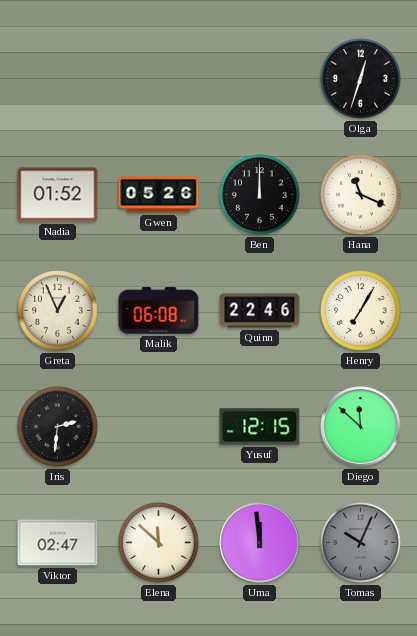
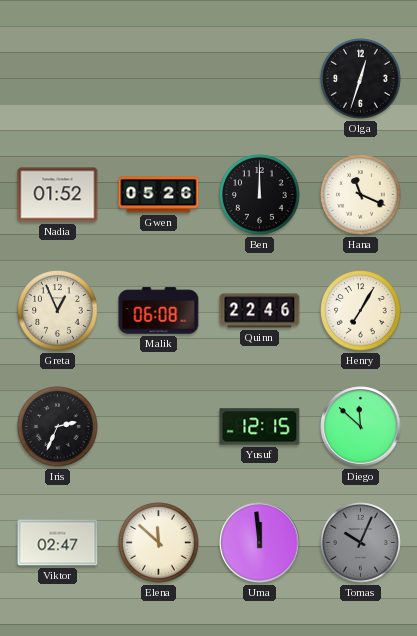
Iris: 2:31 -> 2:34
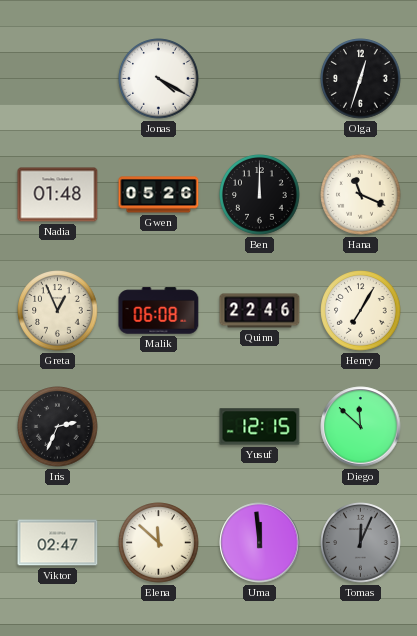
Jonas: none -> 4:20
Nadia: 01:52 -> 01:48
Tomas: 10:04 -> 12:04
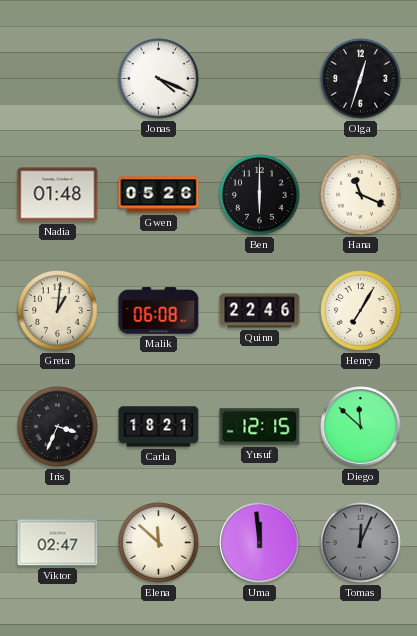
Jonas: 4:20 -> 4:19
Ben: 12:00 -> 6:00
Greta: 12:56 -> 1:01
Iris: 2:34 -> 3:34
Carla: none -> 18:21
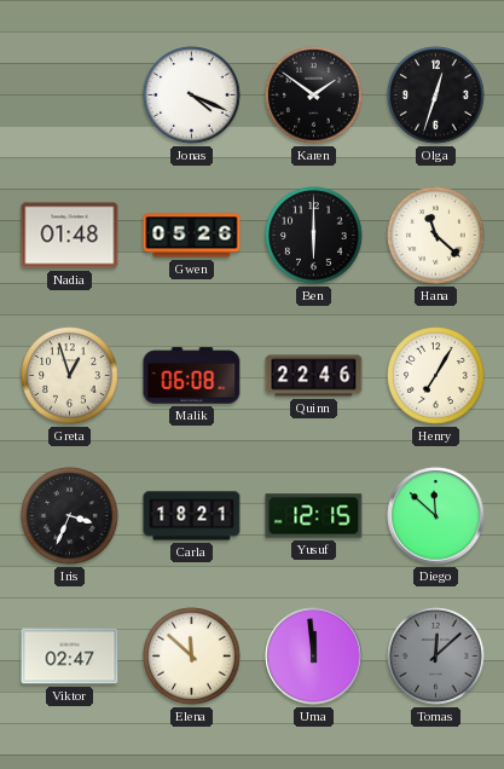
Karen: none -> 1:51
Hana: 11:19 -> 11:22
Greta: 1:01 -> 12:57
Tomas: 12:04 -> 12:08
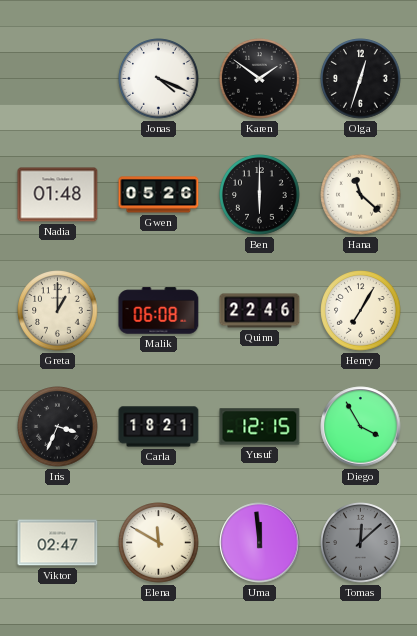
Greta: 12:57 -> 1:00
Diego: 11:52 -> 3:55
Elena: 11:52 -> 11:50
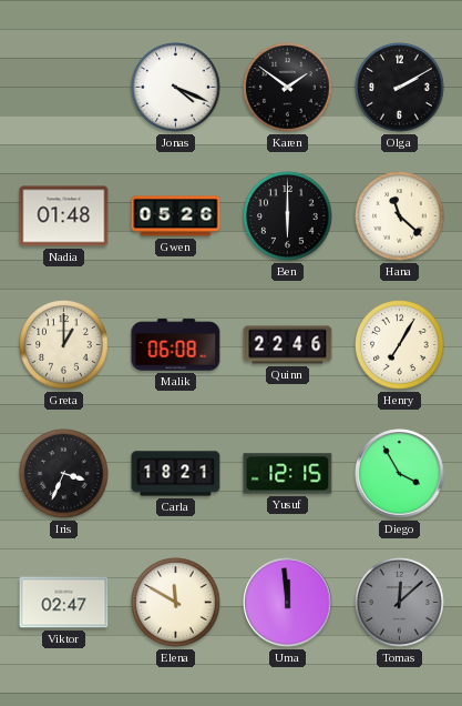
Olga: 12:33 -> 2:10
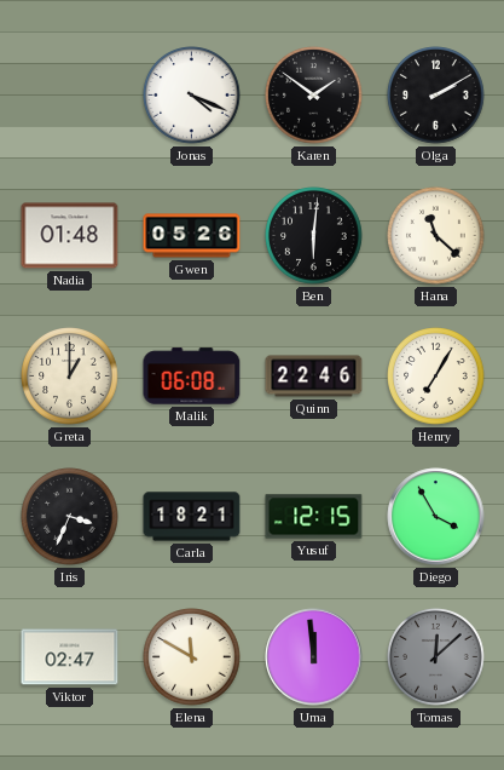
Ben: 6:00 -> 6:01
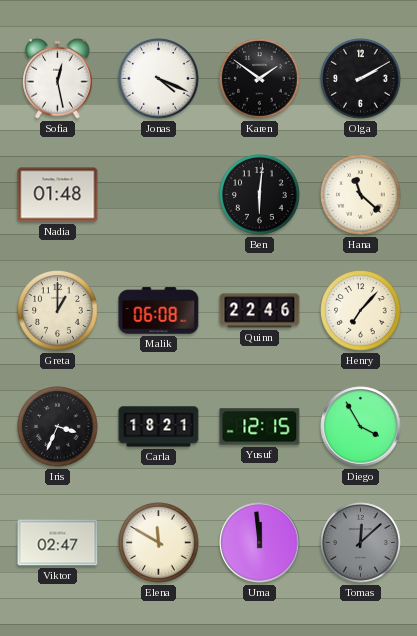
Sofia: none -> 12:28
Gwen: 05:26 -> none
Henry: 7:05 -> 7:07
